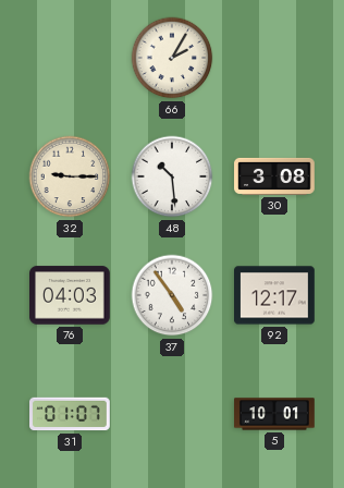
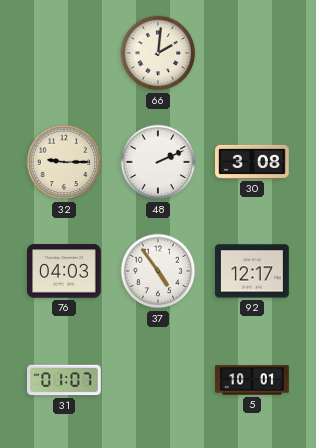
66: 2:05 -> 2:01
48: 10:29 -> 2:11
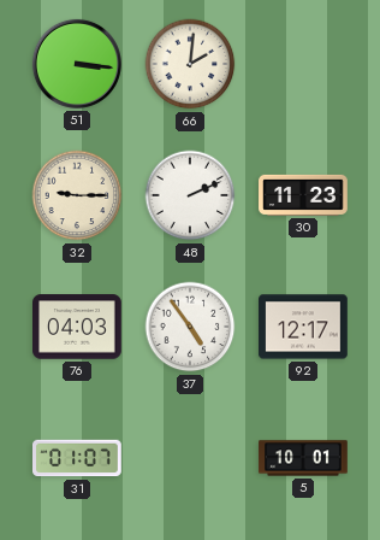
51: none -> 3:16
30: 3:08 -> 11:23
